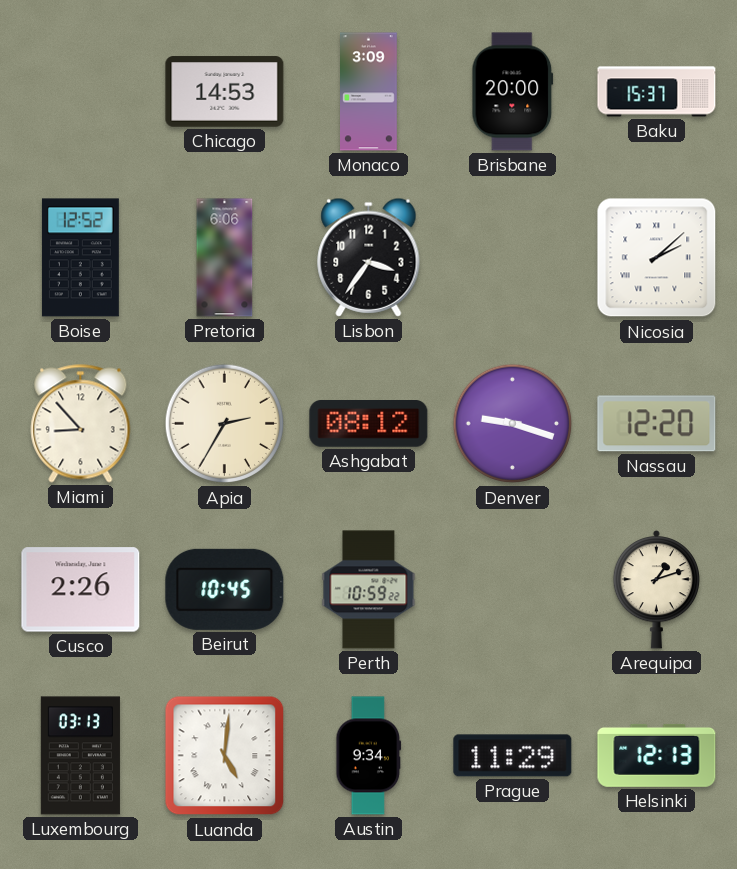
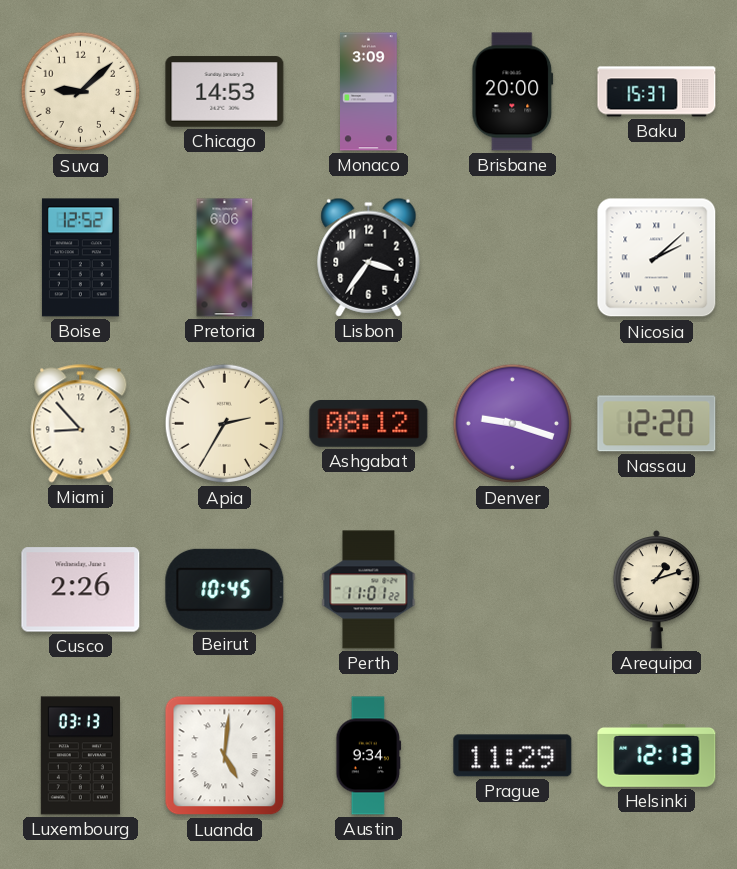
Suva: none -> 9:08
Perth: 10:59 -> 11:01
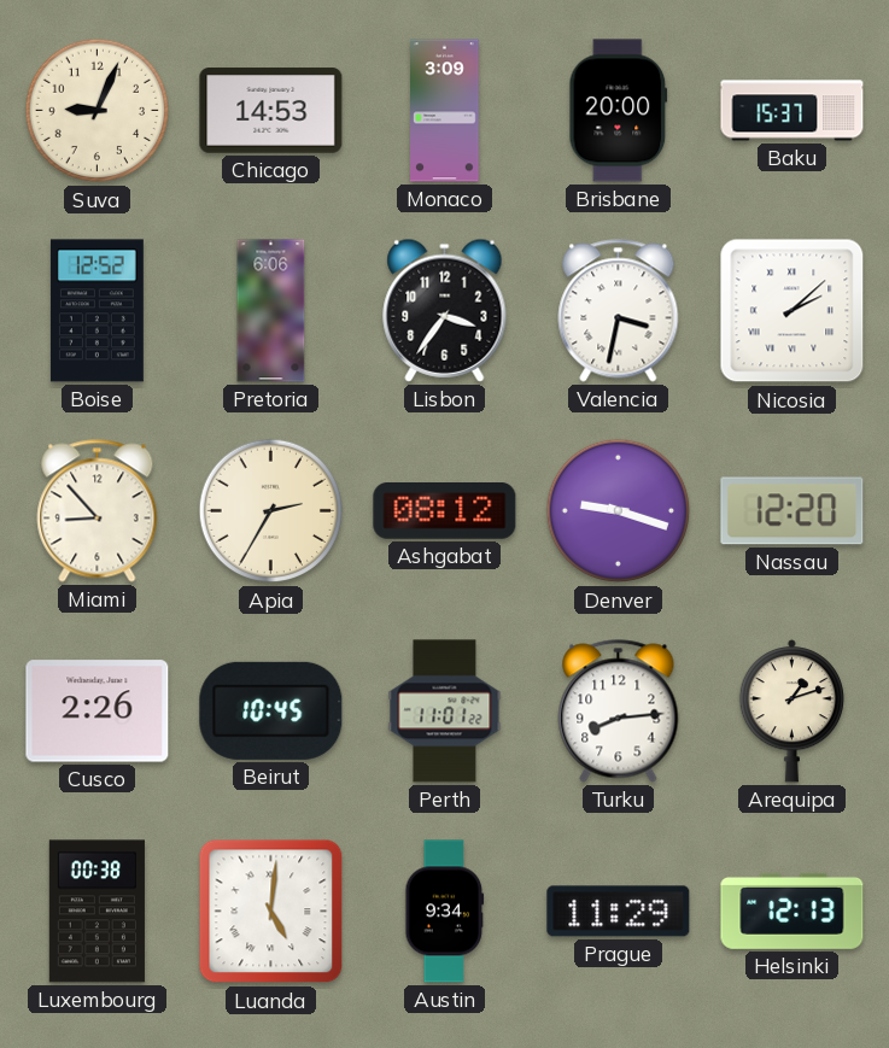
Suva: 9:08 -> 9:04
Valencia: none -> 3:32
Turku: none -> 8:14
Luxembourg: 03:13 -> 00:38
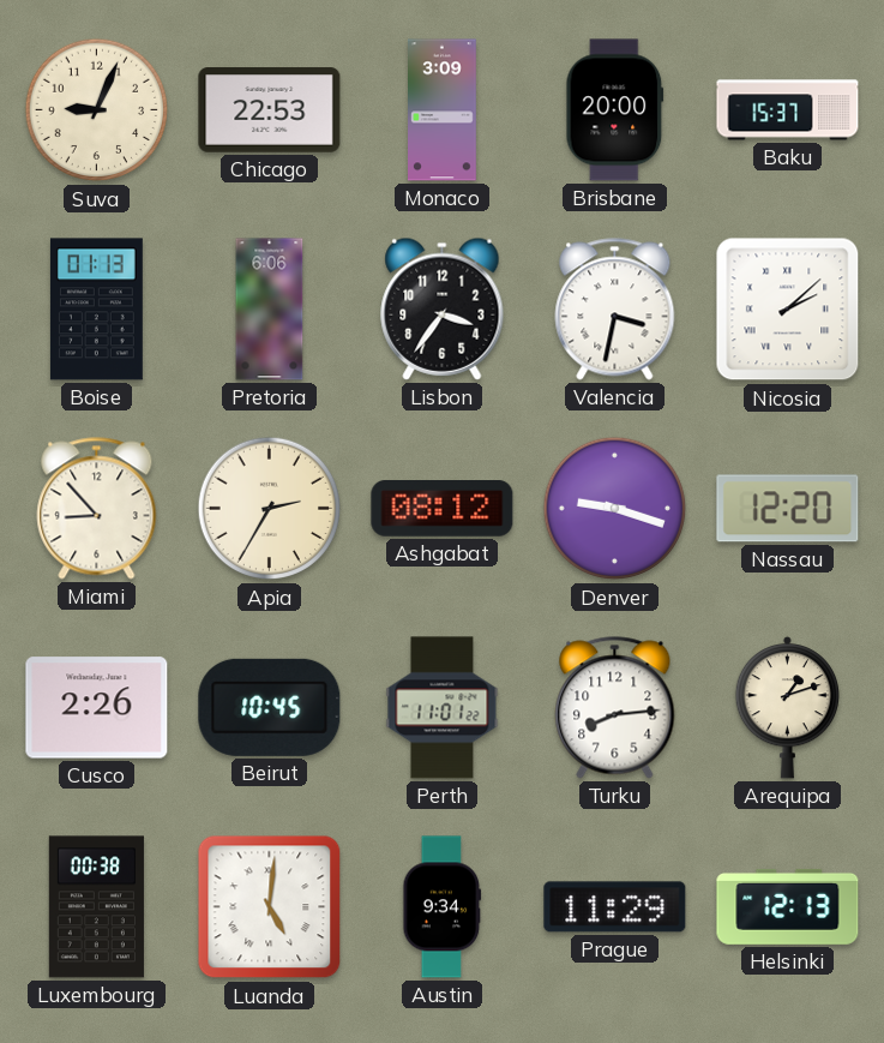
Chicago: 14:53 -> 22:53
Boise: 12:52 -> 01:13
